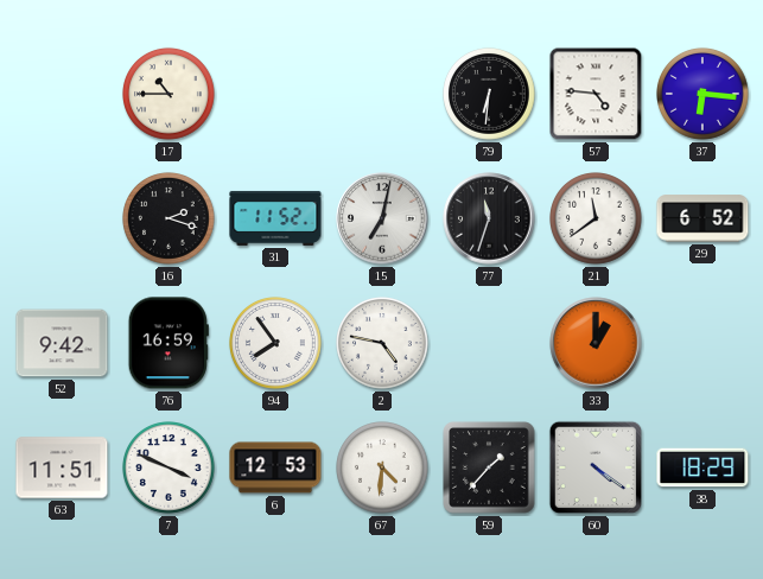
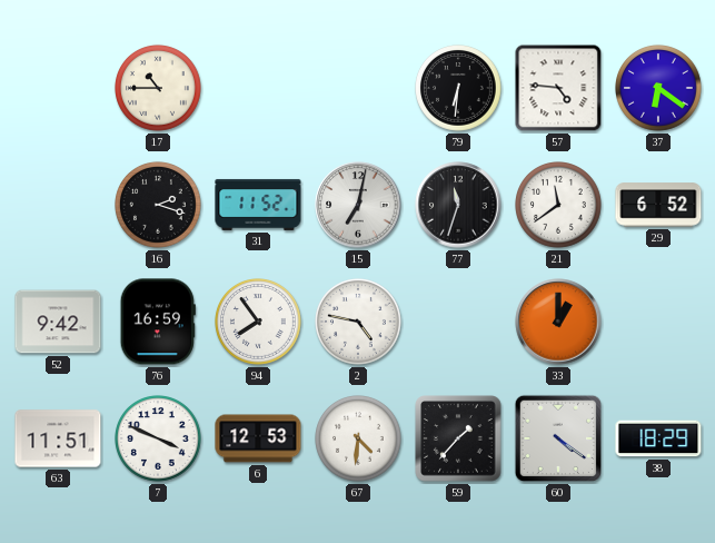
37: 6:16 -> 6:21
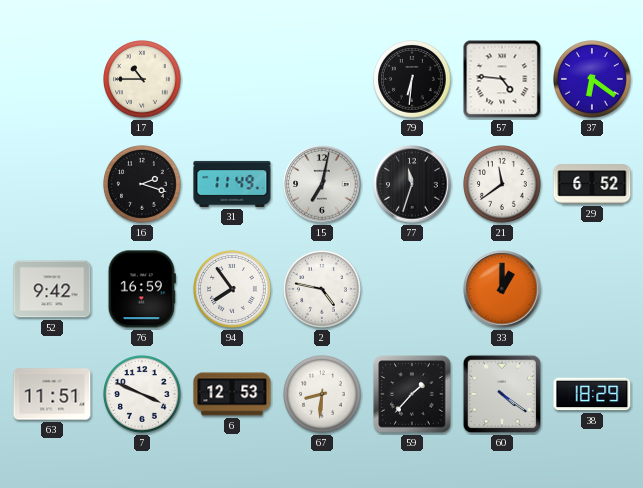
31: 11:52 -> 11:49
67: 4:31 -> 8:31
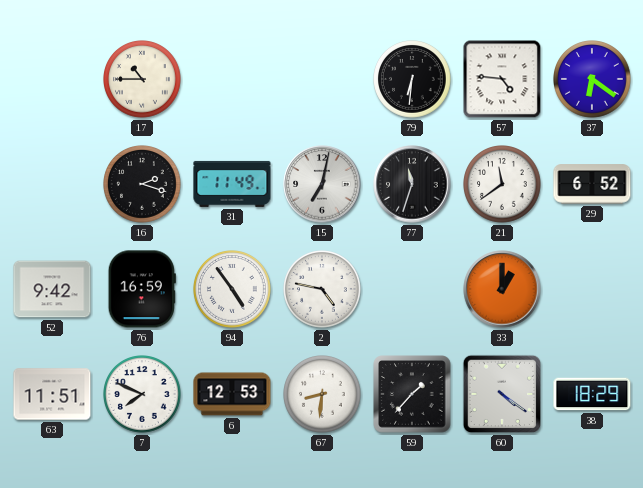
94: 7:54 -> 4:54
7: 3:49 -> 7:49
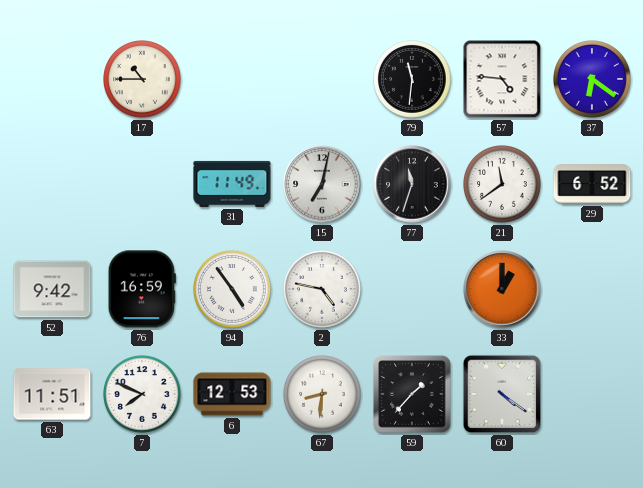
79: 6:31 -> 11:31
16: 2:18 -> none
38: 18:29 -> none
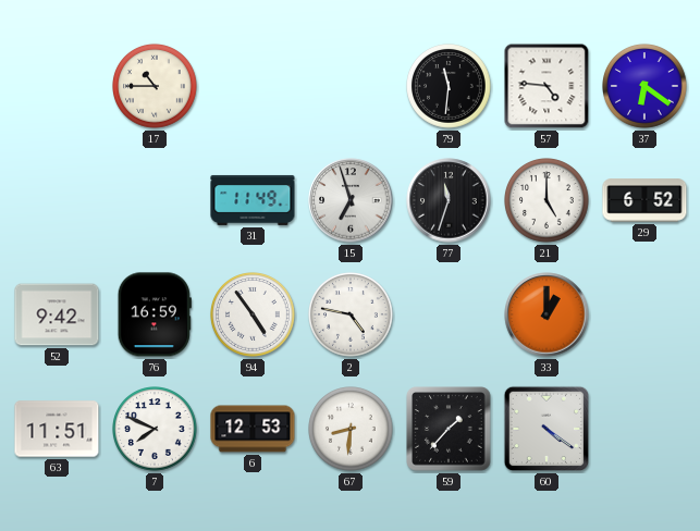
15: 7:02 -> 6:57
21: 11:39 -> 5:00
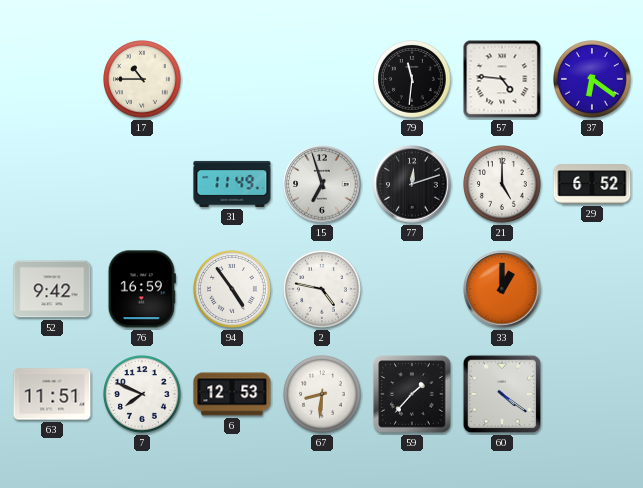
77: 11:33 -> 12:12
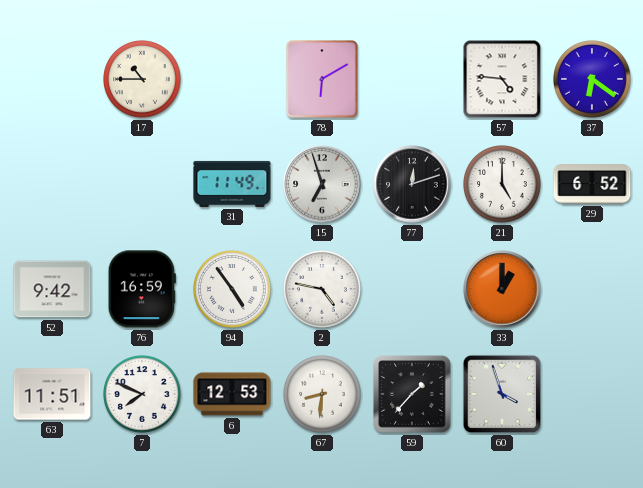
78: none -> 6:10
79: 11:31 -> none
60: 4:21 -> 3:57
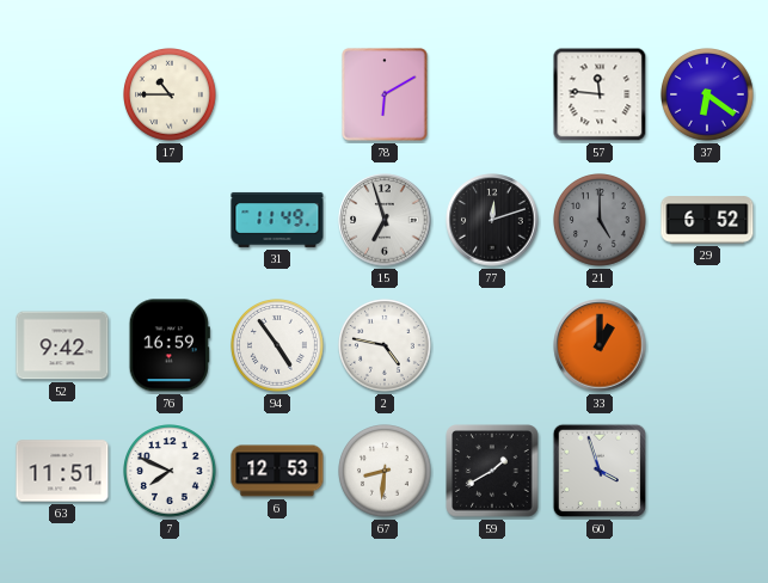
57: 4:46 -> 11:46
21 dial: white -> grey
59: 1:37 -> 1:40
